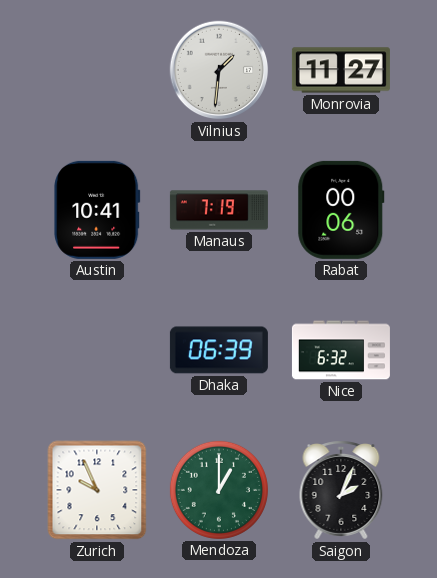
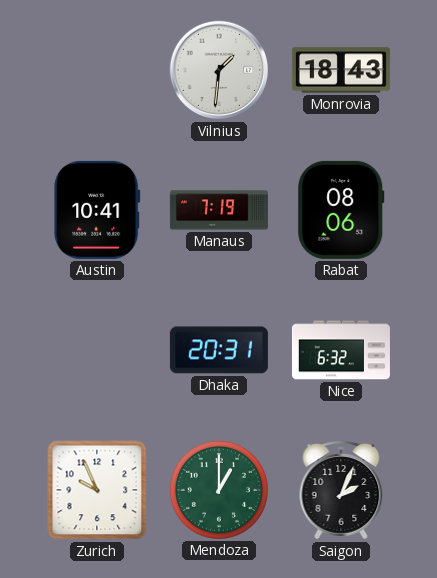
Monrovia: 11:27 -> 18:43
Rabat: 00:06 -> 08:06
Dhaka: 06:39 -> 20:31
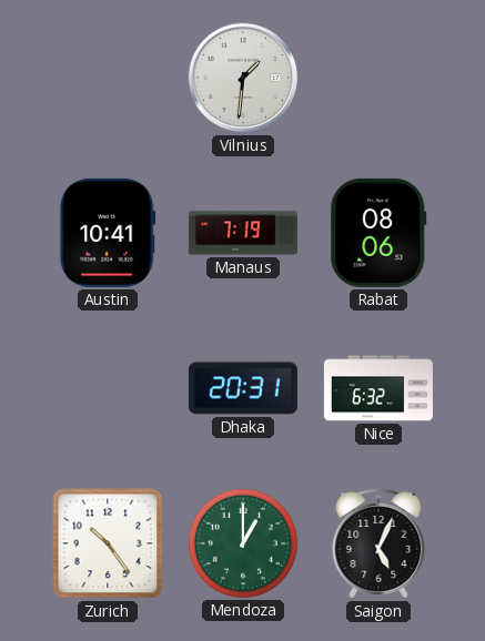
Monrovia: 18:43 -> none
Zurich: 9:56 -> 10:24
Saigon: 2:04 -> 5:04
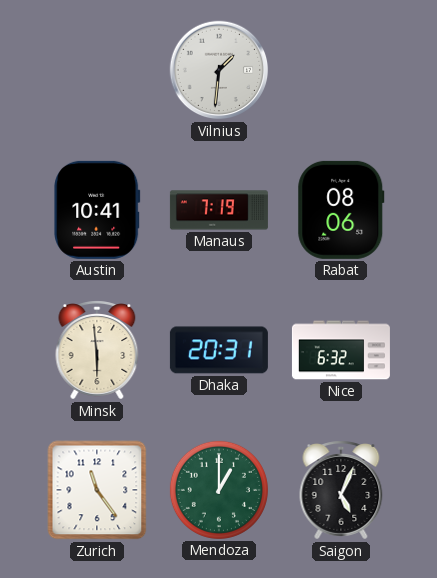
Minsk: none -> 5:59
Zurich: 10:24 -> 11:24
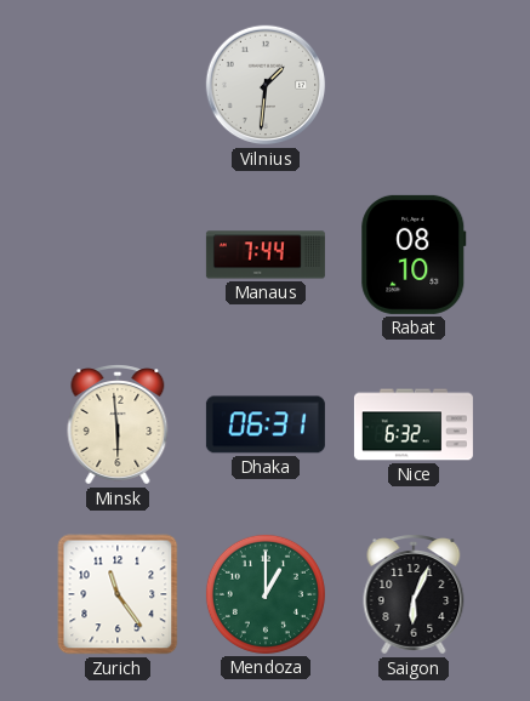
Austin: 10:41 -> none
Manaus: 7:19 -> 7:44
Rabat: 08:06 -> 08:10
Dhaka: 20:31 -> 06:31
Saigon: 5:04 -> 6:04
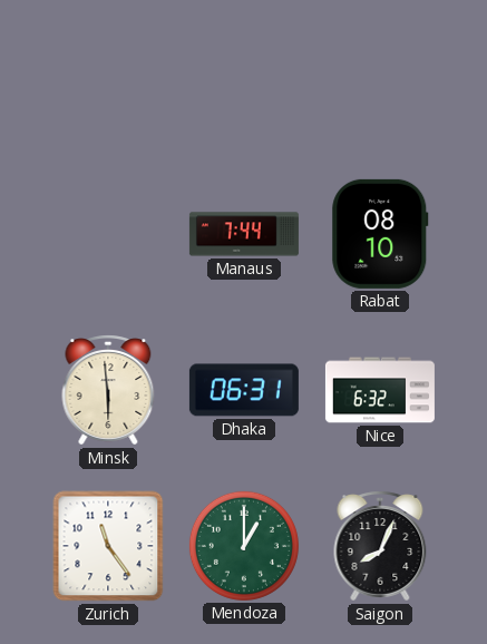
Vilnius: 1:31 -> none
Saigon: 6:04 -> 8:04
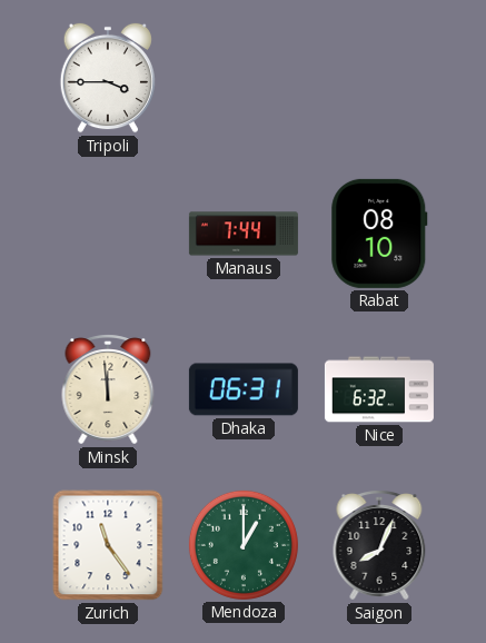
Tripoli: none -> 3:45
Minsk: 5:59 -> 11:59
